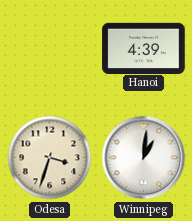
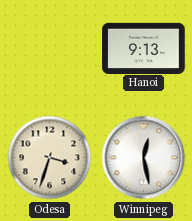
Hanoi: 4:39 -> 9:13
Winnipeg: 1:01 -> 12:28
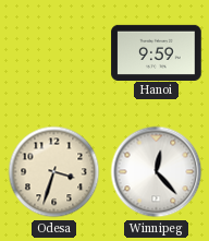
Hanoi: 9:13 -> 9:59
Winnipeg: 12:28 -> 12:23
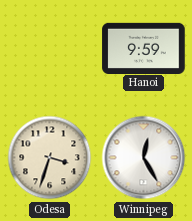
Winnipeg: 12:23 -> 12:25
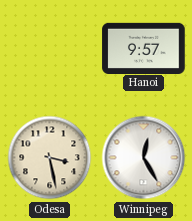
Hanoi: 9:59 -> 9:57
Odesa: 3:33 -> 3:28
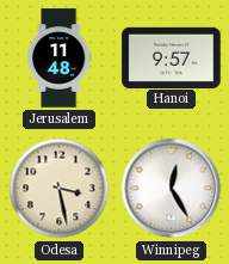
Jerusalem: none -> 11:48
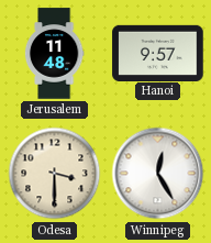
Odesa: 3:28 -> 3:30
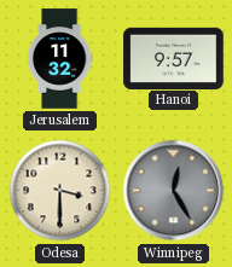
Jerusalem: 11:48 -> 11:32
Winnipeg dial: white -> grey
